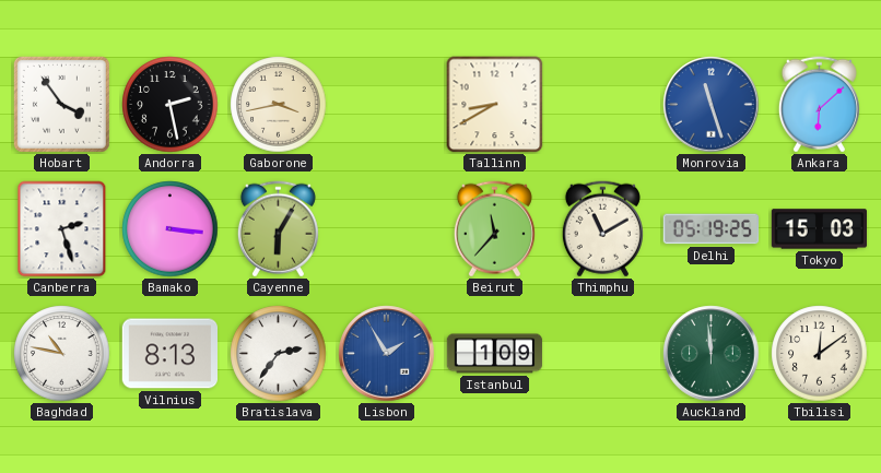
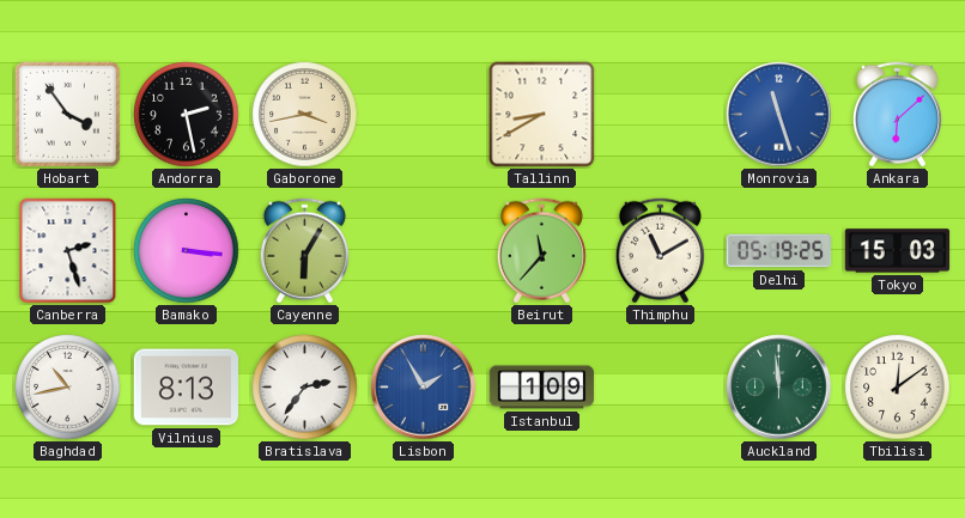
Baghdad: 10:47 -> 10:43
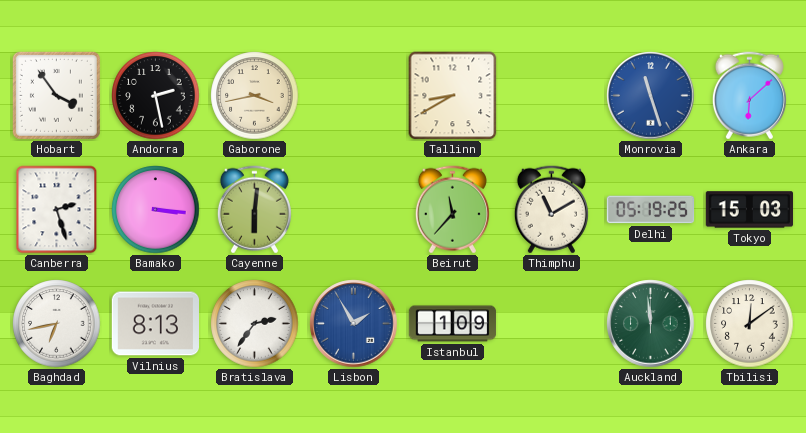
Cayenne: 6:05 -> 6:01
Baghdad: 10:43 -> 6:43
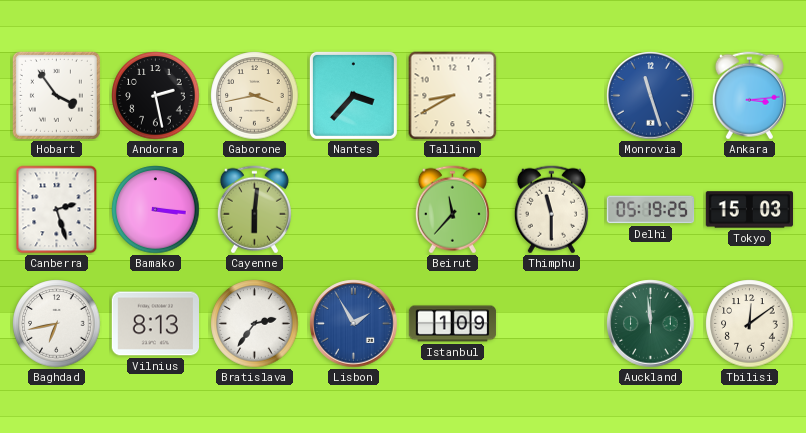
Nantes: none -> 3:37
Ankara: 6:08 -> 3:14
Thimphu: 11:10 -> 11:30
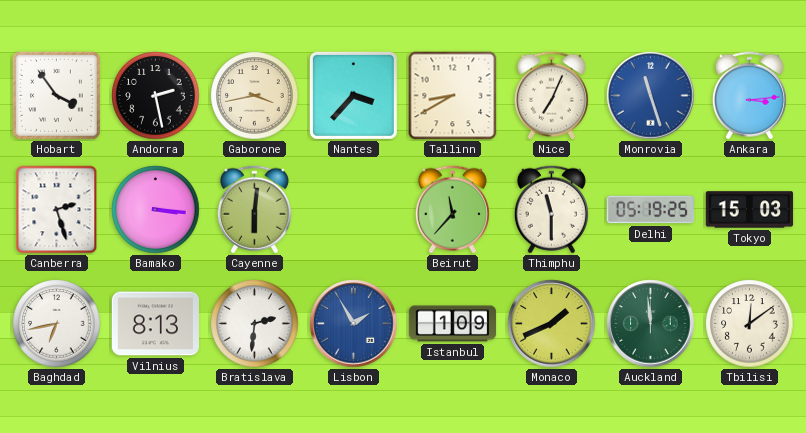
Nice: none -> 7:04
Bratislava: 2:36 -> 2:31
Monaco: none -> 1:41
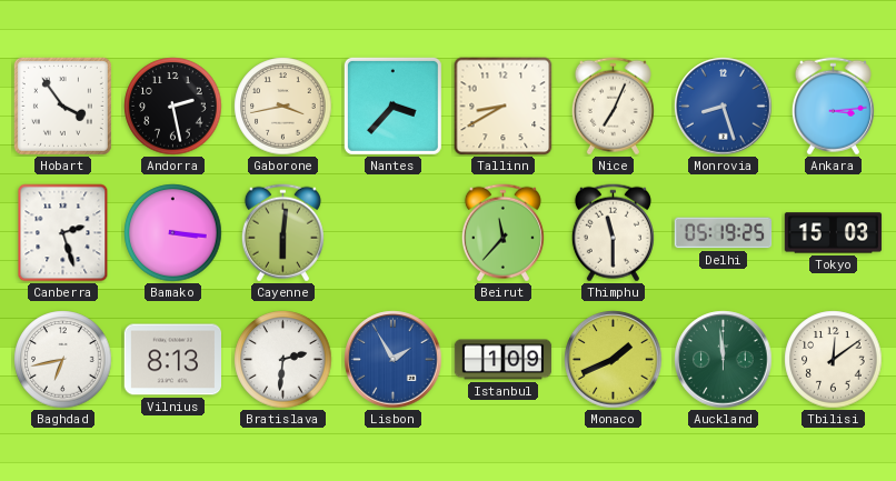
Monrovia: 11:27 -> 8:27
